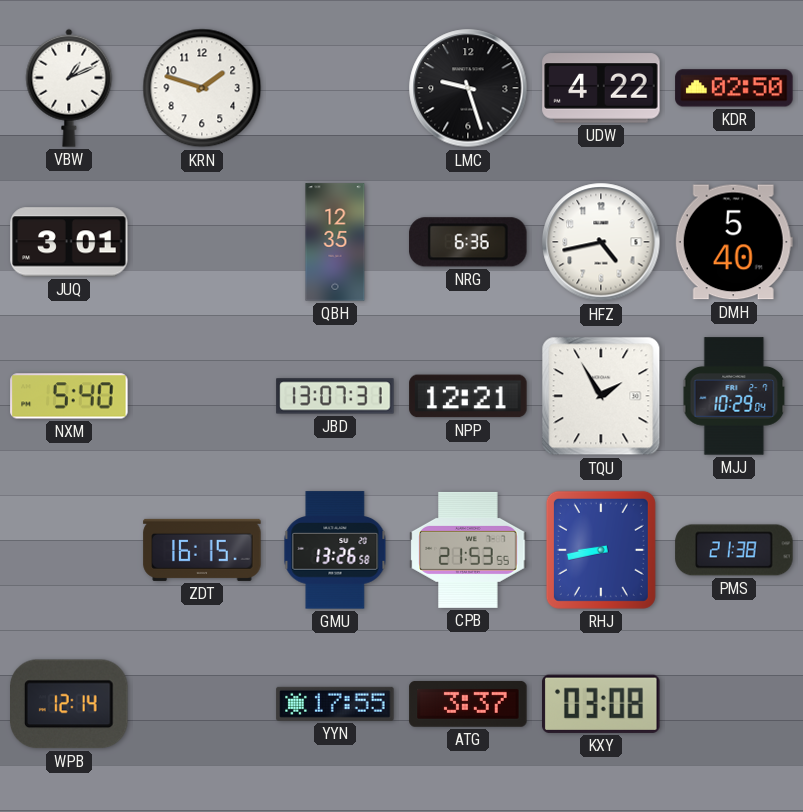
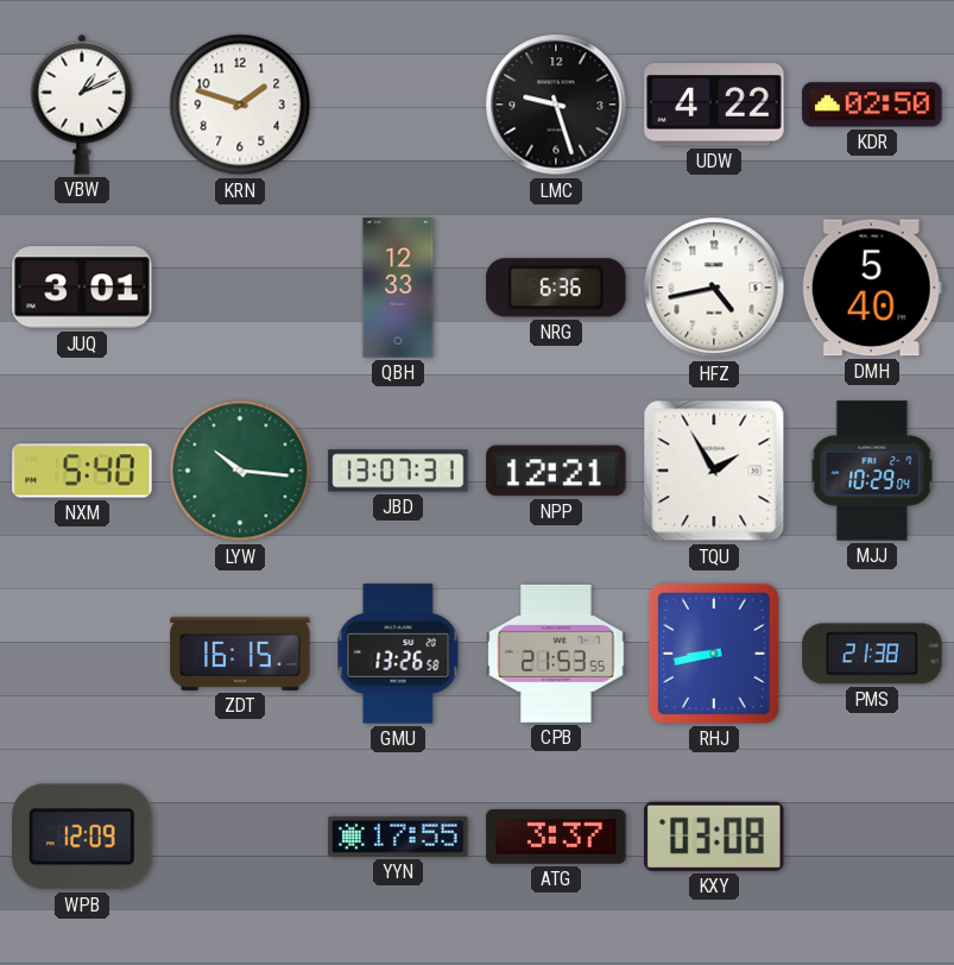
QBH: 12:35 -> 12:33
LYW: none -> 10:16
WPB: 12:14 -> 12:09
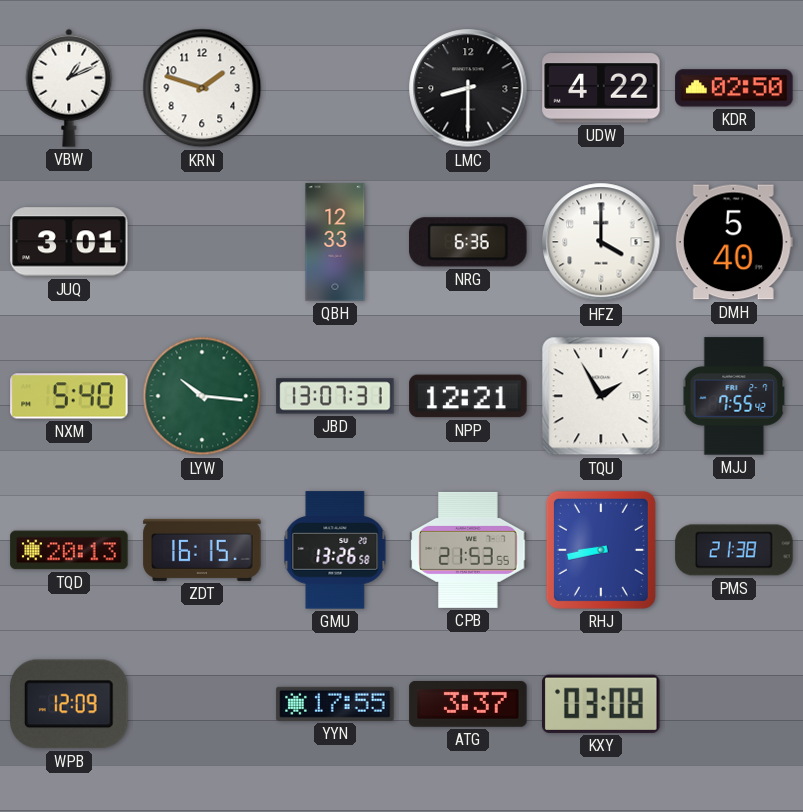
LMC: 9:27 -> 8:30
HFZ: 4:43 -> 4:00
MJJ: 10:29 -> 7:55
TQD: none -> 20:13
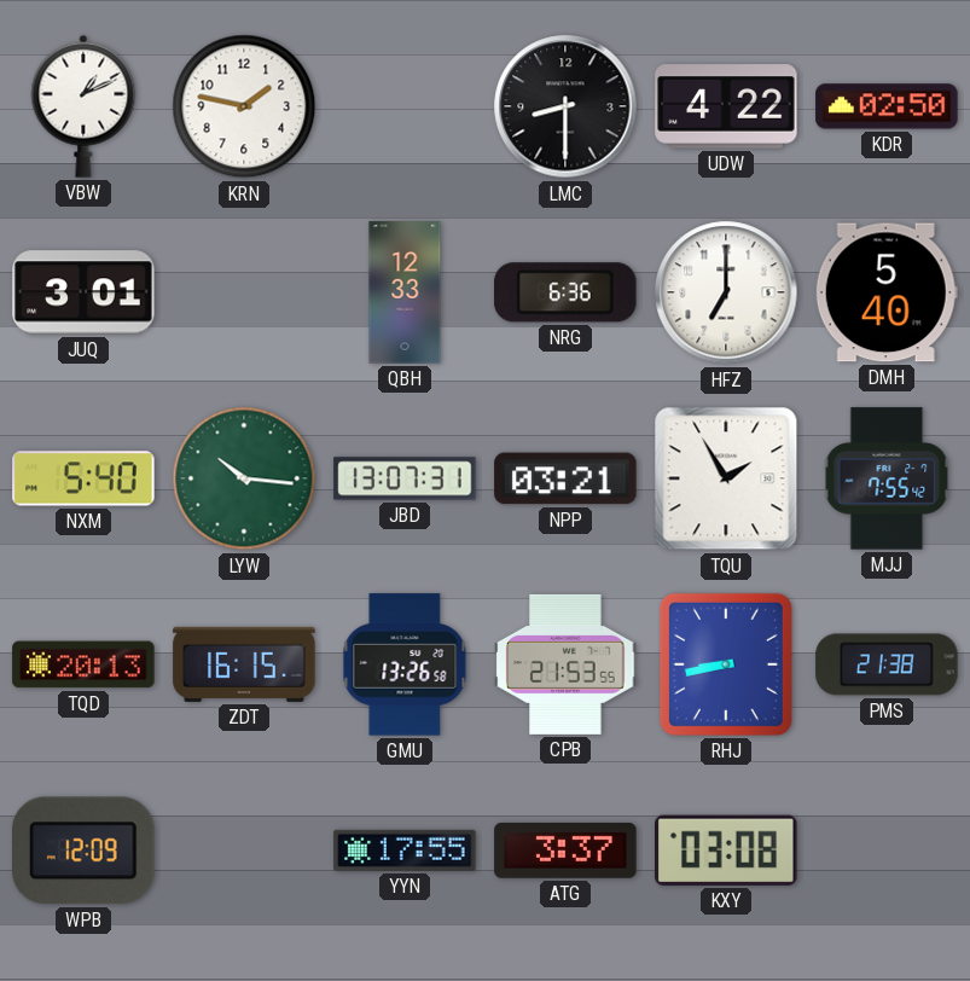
KRN: 1:48 -> 1:47
HFZ: 4:00 -> 7:00
NPP: 12:21 -> 03:21
